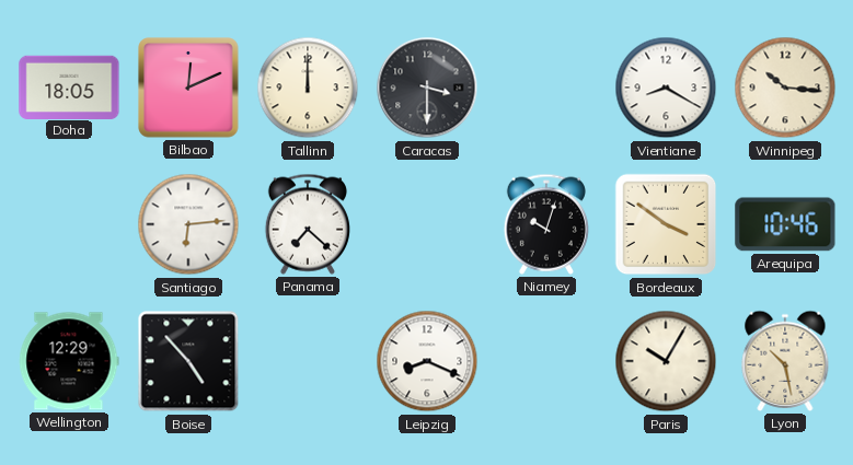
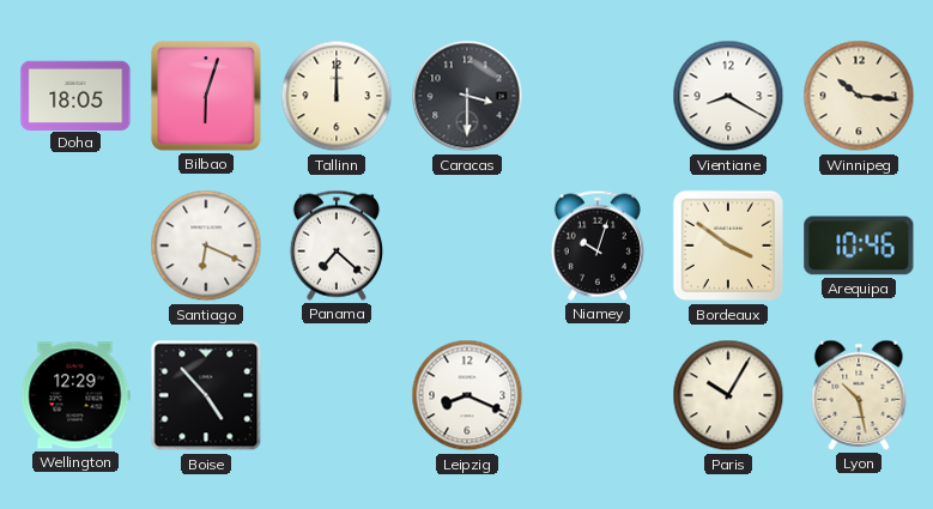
Bilbao: 12:11 -> 6:03
Santiago: 6:14 -> 6:19
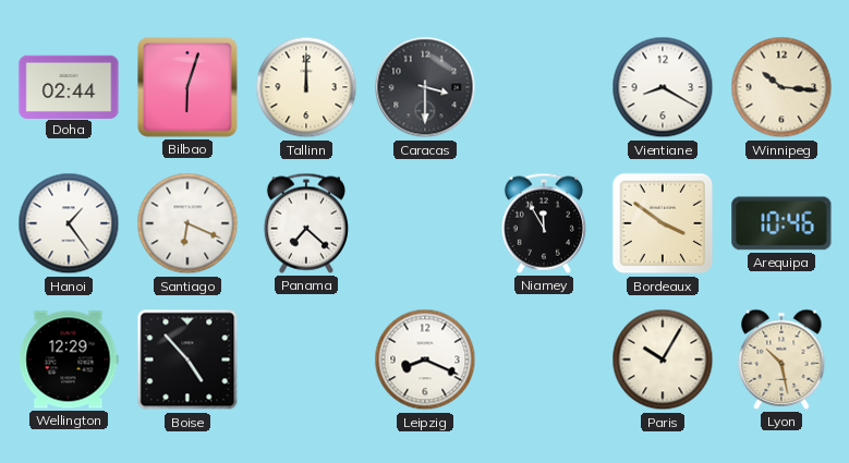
Doha: 18:05 -> 02:44
Hanoi: none -> 1:24
Niamey: 10:03 -> 11:55
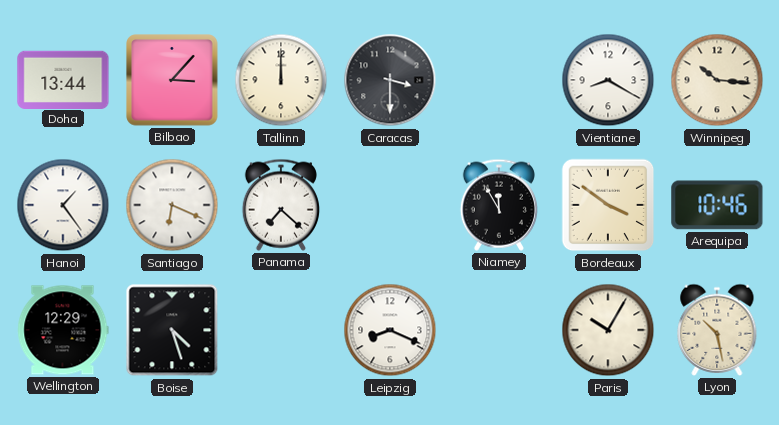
Doha: 02:44 -> 13:44
Bilbao: 6:03 -> 3:07
Boise: 4:53 -> 4:27
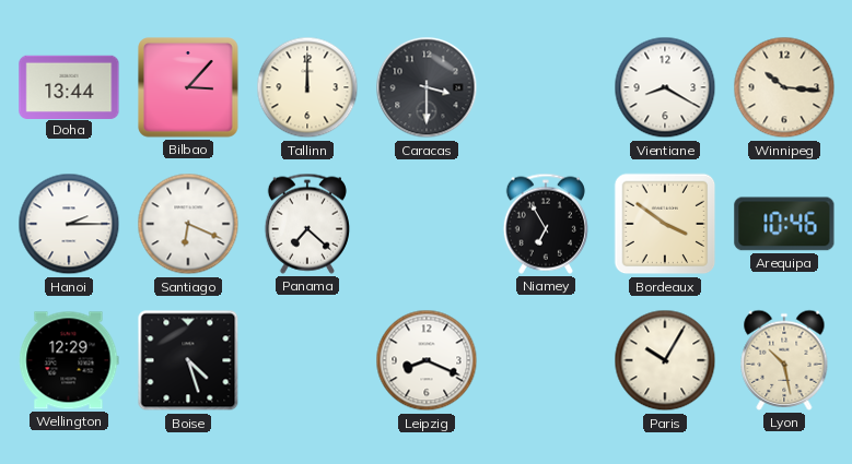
Hanoi: 1:24 -> 2:15
Niamey: 11:55 -> 6:55
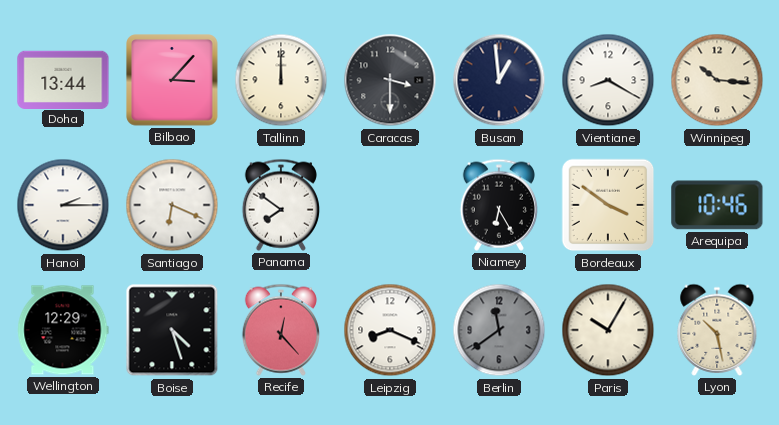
Busan: none -> 12:59
Panama: 7:22 -> 7:51
Niamey: 6:55 -> 6:25
Recife: none -> 12:23
Berlin: none -> 11:39
